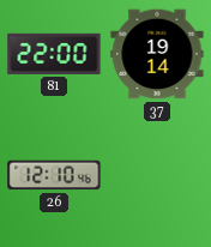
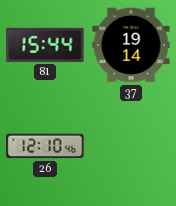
81: 22:00 -> 15:44
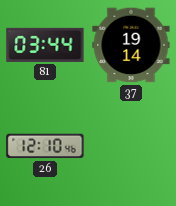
81: 15:44 -> 03:44
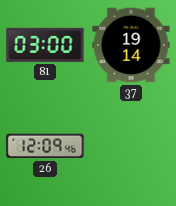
81: 03:44 -> 03:00
26: 12:10 -> 12:09
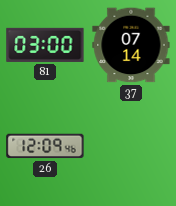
37: 19:14 -> 07:14
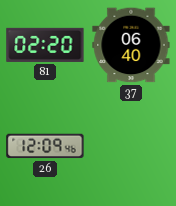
81: 03:00 -> 02:20
37: 07:14 -> 06:40
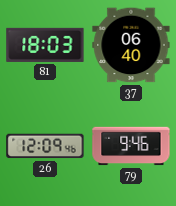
81: 02:20 -> 18:03
79: none -> 9:46
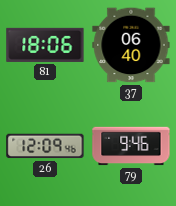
81: 18:03 -> 18:06
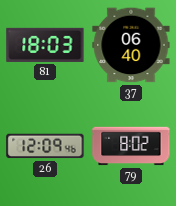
81: 18:06 -> 18:03
79: 9:46 -> 8:02
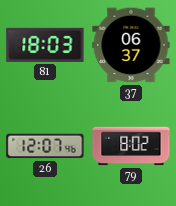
37: 06:40 -> 06:37
26: 12:09 -> 12:07
